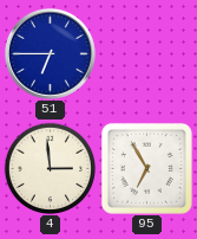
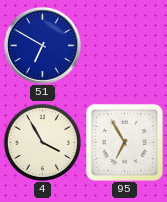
51: 6:45 -> 6:50
4: 2:59 -> 3:55
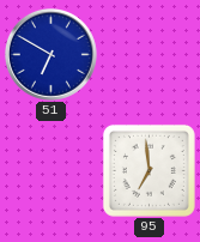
4: 3:55 -> none
95: 6:55 -> 6:59
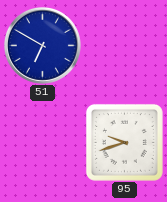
95: 6:59 -> 9:42
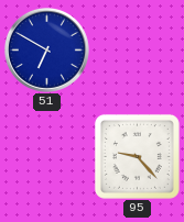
95: 9:42 -> 9:23
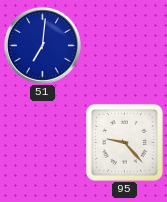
51: 6:50 -> 7:01
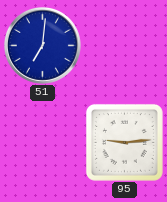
95: 9:23 -> 9:14
